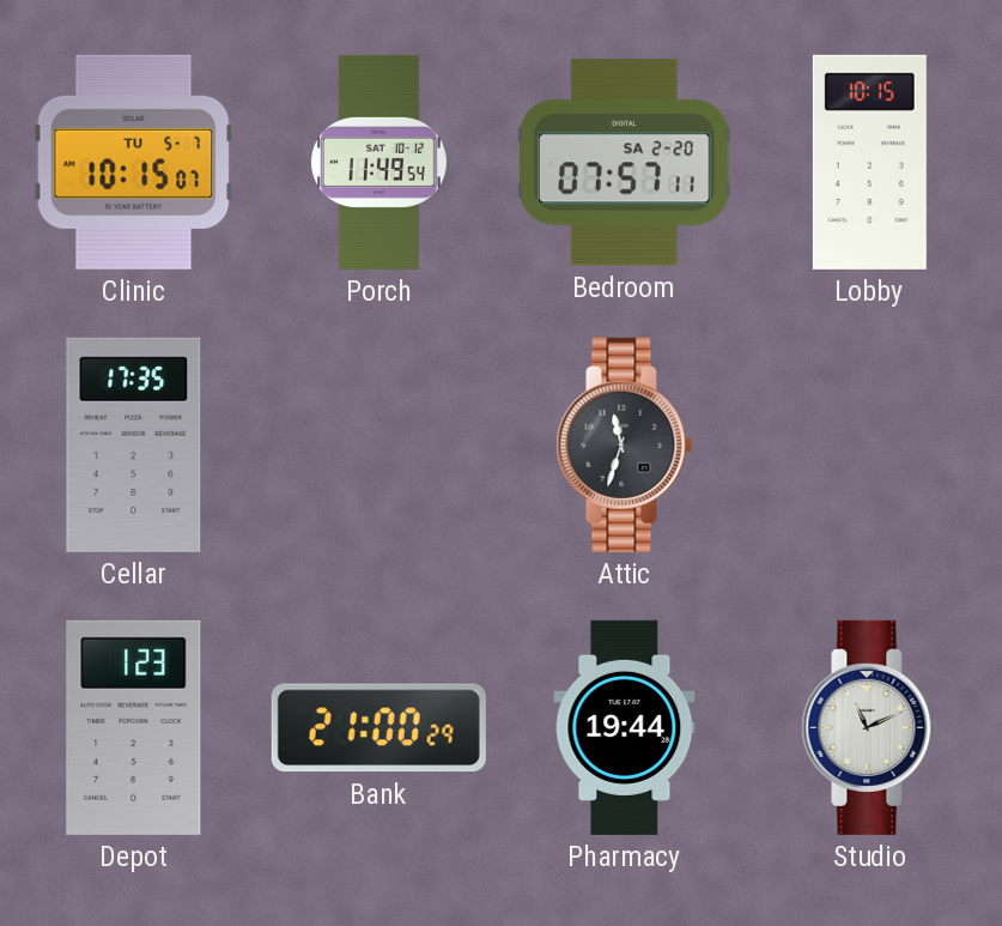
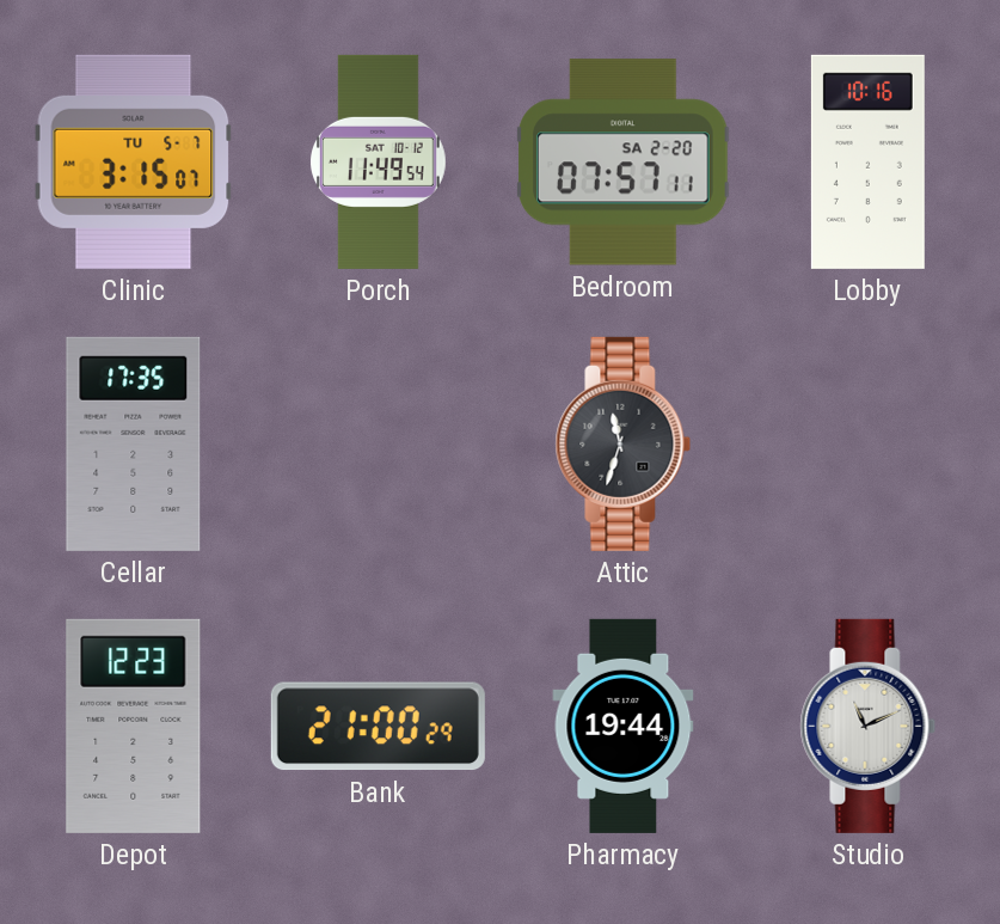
Clinic: 10:15 -> 3:15
Lobby: 10:15 -> 10:16
Depot: 1:23 -> 12:23
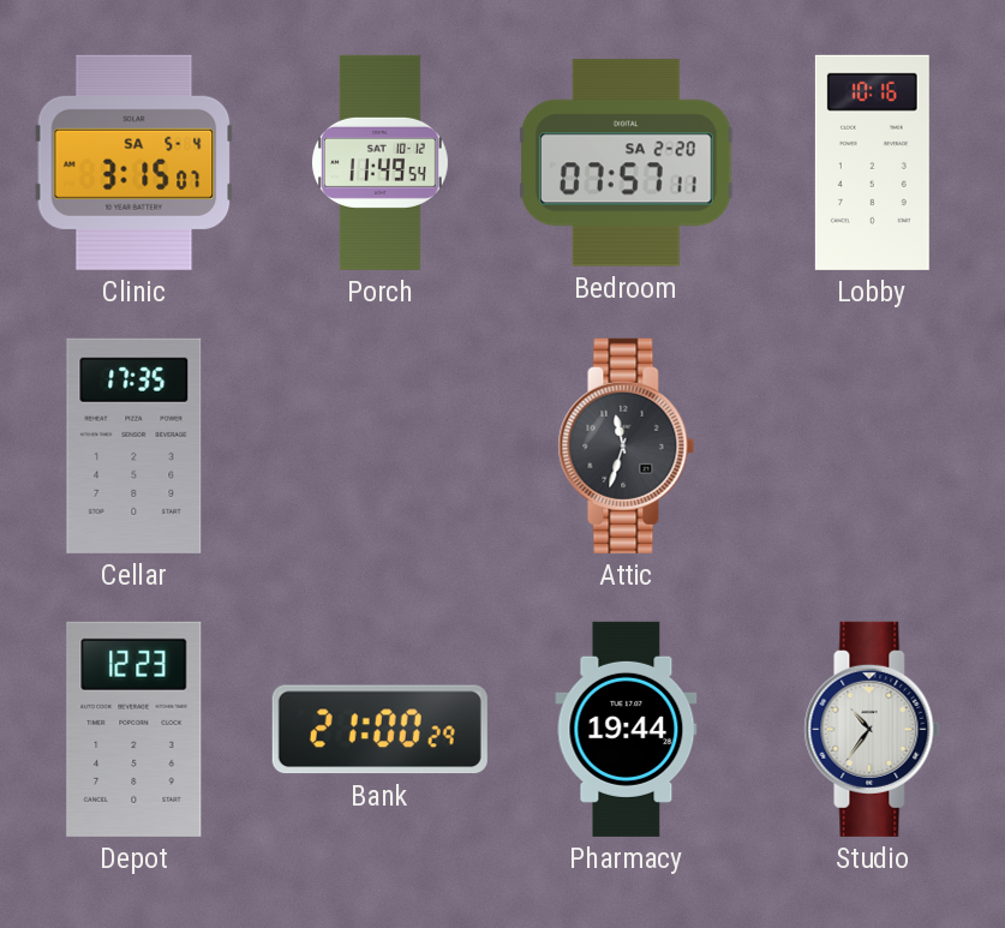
Clinic date: TU 5-7 -> SA 5-4
Studio: 11:11 -> 10:36
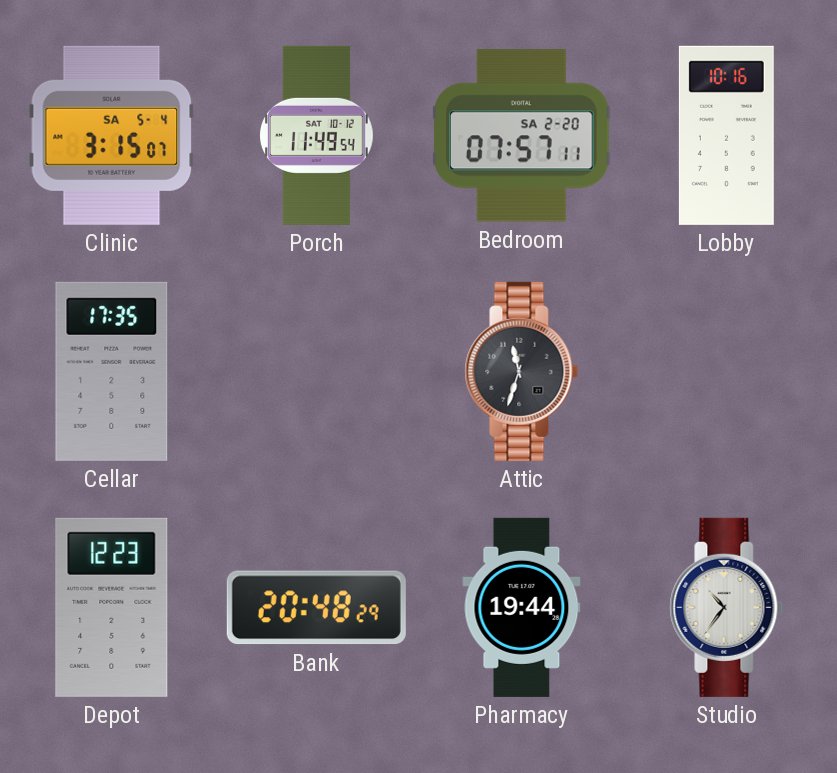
Bank: 21:00 -> 20:48
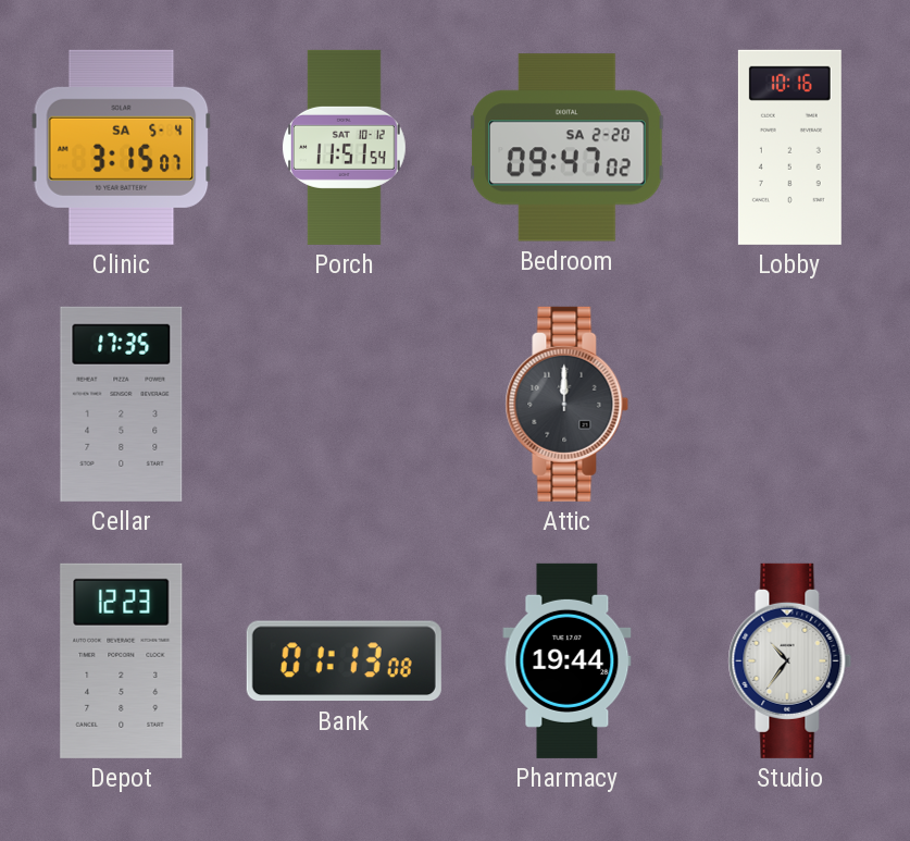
Porch: 11:49 -> 11:51
Bedroom: 07:57 -> 09:47
Attic: 11:33 -> 12:00
Bank: 20:48 -> 01:13
